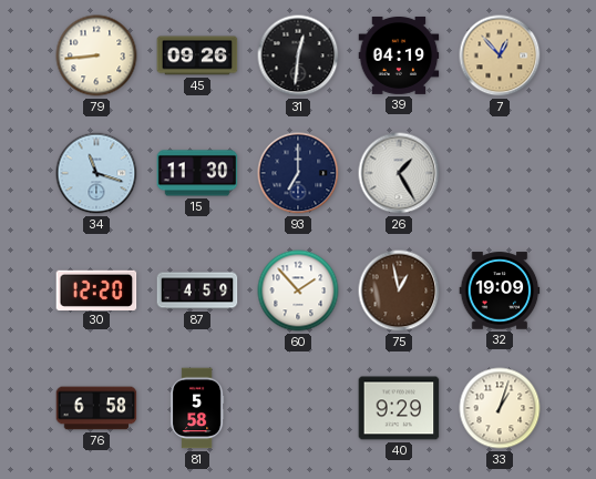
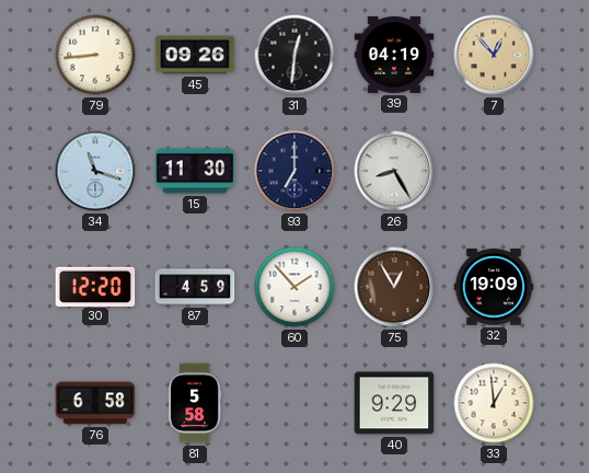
26: 1:25 -> 8:25
75: 12:58 -> 12:55
33: 1:03 -> 12:59
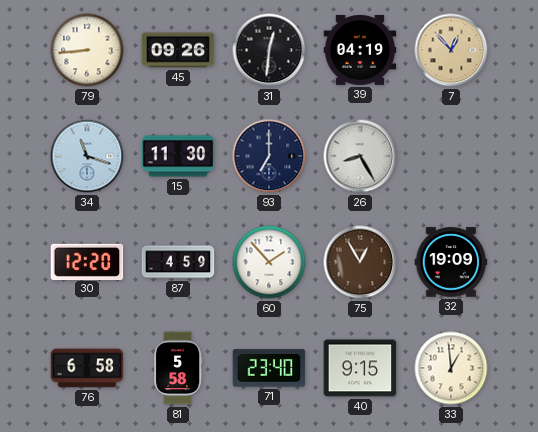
71: none -> 23:40
40: 9:29 -> 9:15
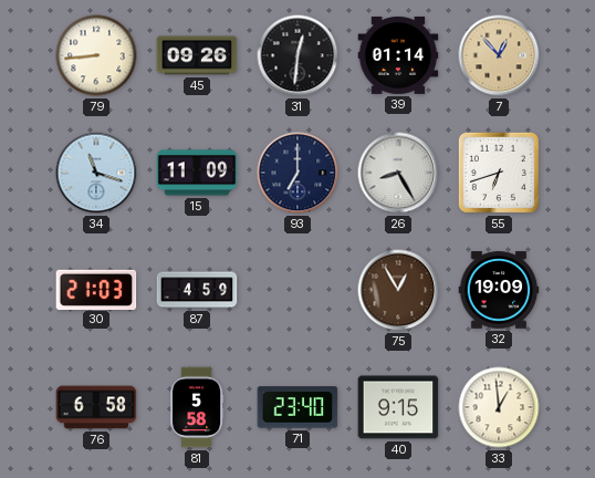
39: 04:19 -> 01:14
15: 11:30 -> 11:09
55: none -> 6:42
30: 12:20 -> 21:03
60: 1:53 -> none
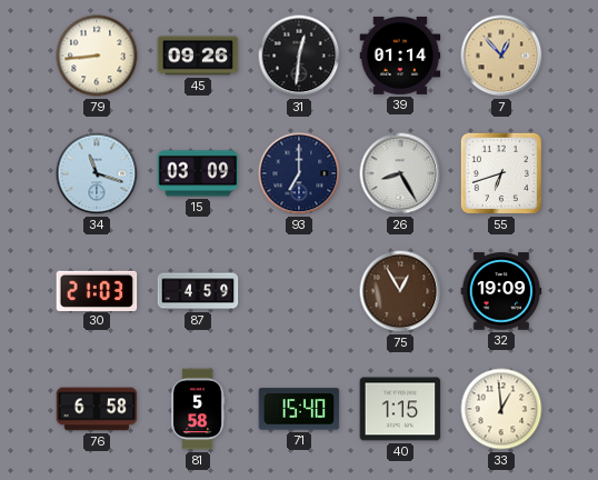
15: 11:09 -> 03:09
71: 23:40 -> 15:40
40: 9:15 -> 1:15
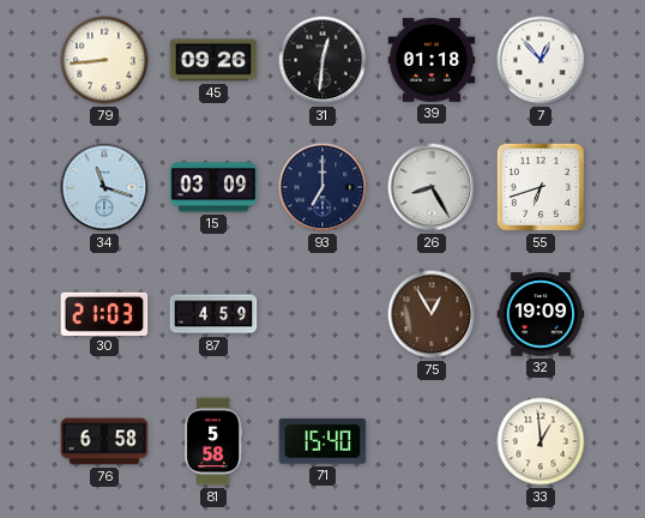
39: 01:14 -> 01:18
7 dial: champagne -> white
40: 1:15 -> none
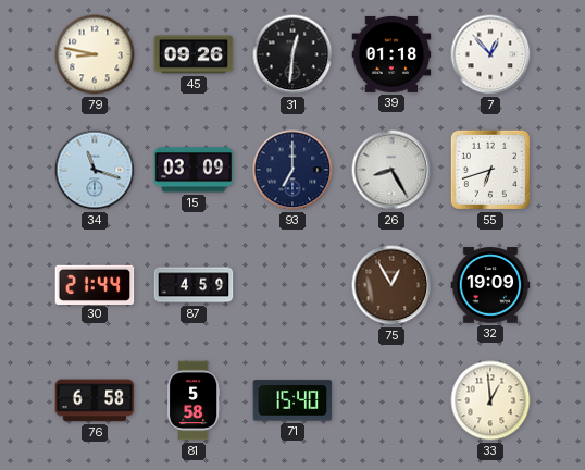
79: 8:44 -> 8:47
30: 21:03 -> 21:44
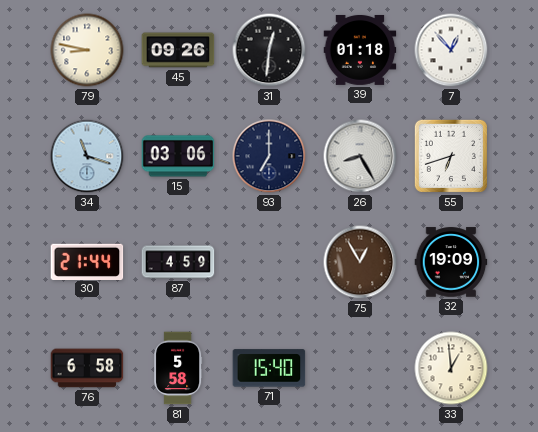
15: 03:09 -> 03:06
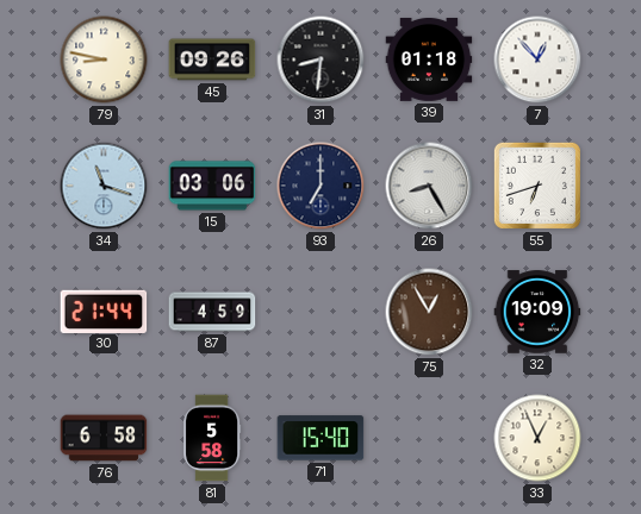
31: 12:31 -> 8:31
33: 12:59 -> 12:56
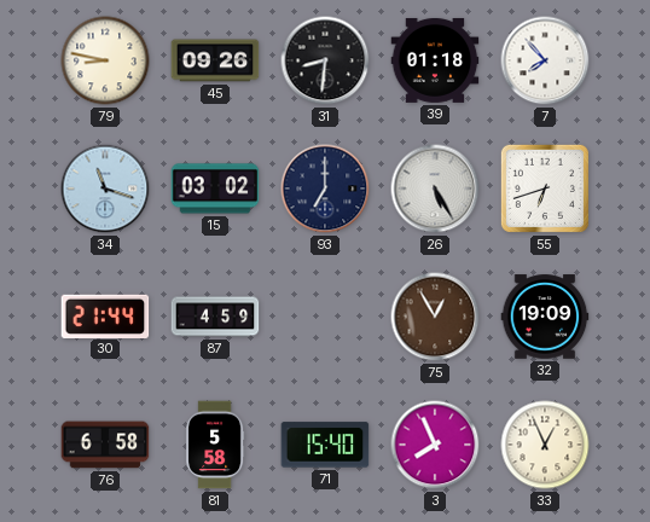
7: 12:53 -> 7:53
15: 03:06 -> 03:02
26: 8:25 -> 5:25
3: none -> 7:56
